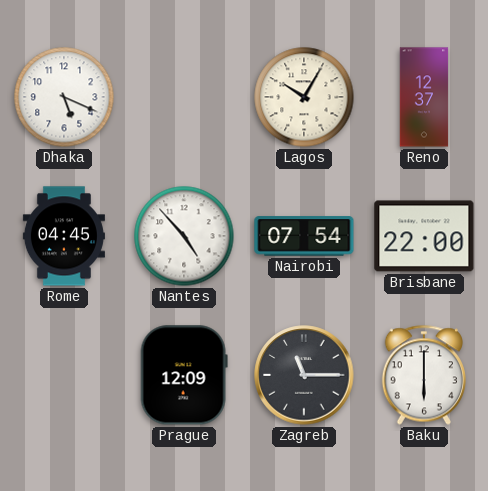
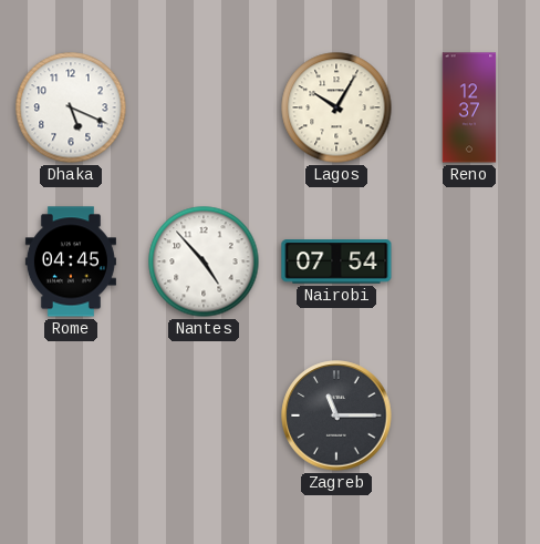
Brisbane: 22:00 -> none
Prague: 12:09 -> none
Baku: 6:00 -> none
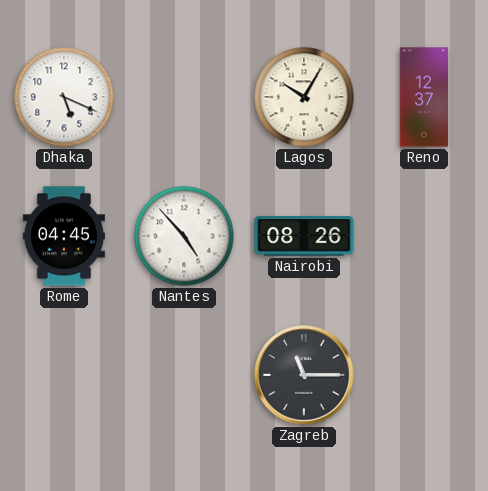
Nairobi: 07:54 -> 08:26
